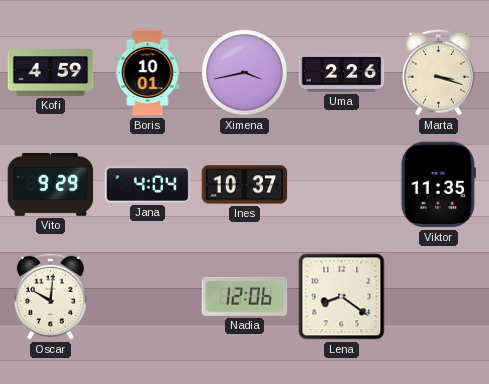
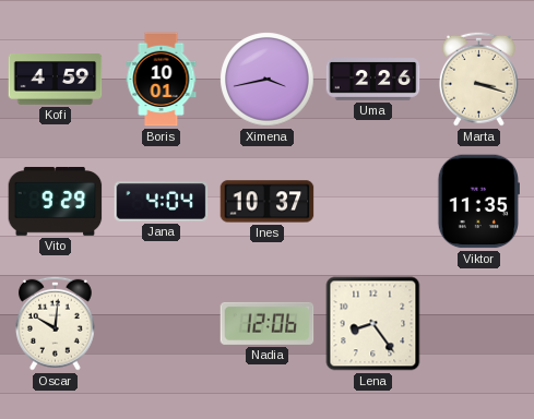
Lena: 8:21 -> 8:24
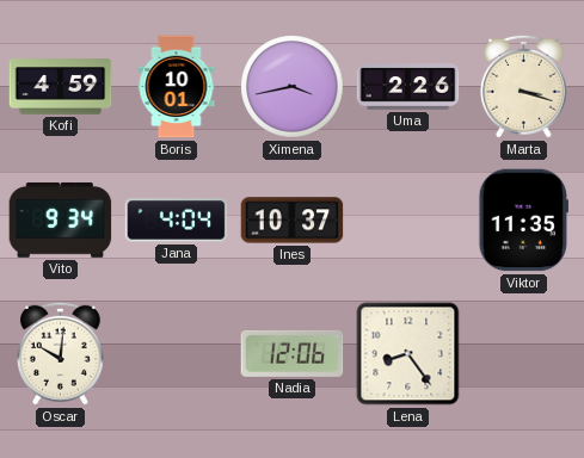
Vito: 9:29 -> 9:34
